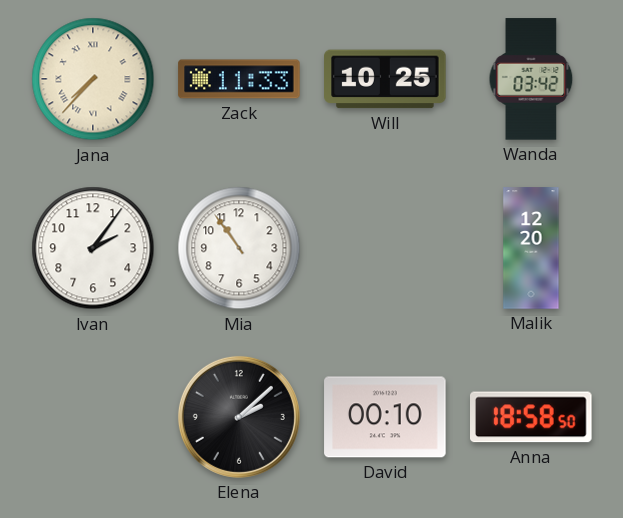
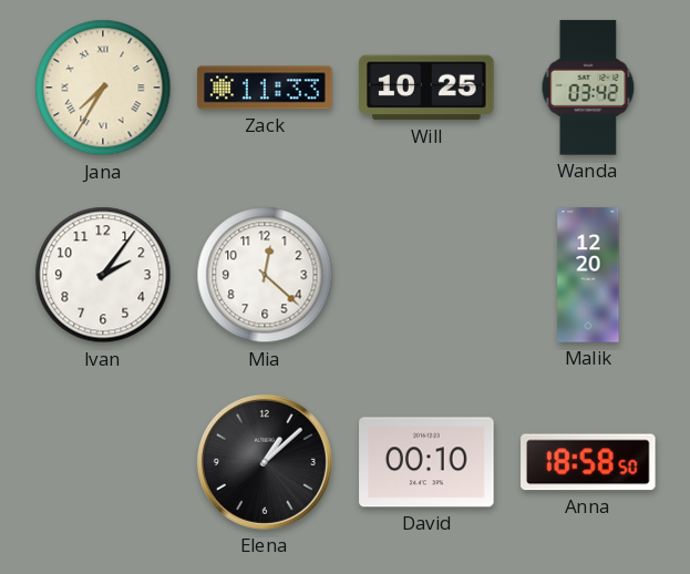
Jana: 7:37 -> 7:35
Mia: 10:54 -> 12:22
Elena: 2:08 -> 1:08
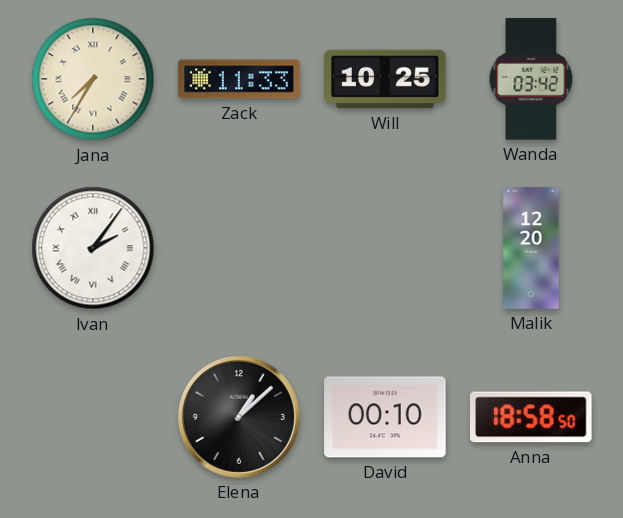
Ivan numerals: Arabic -> Roman
Mia: 12:22 -> none
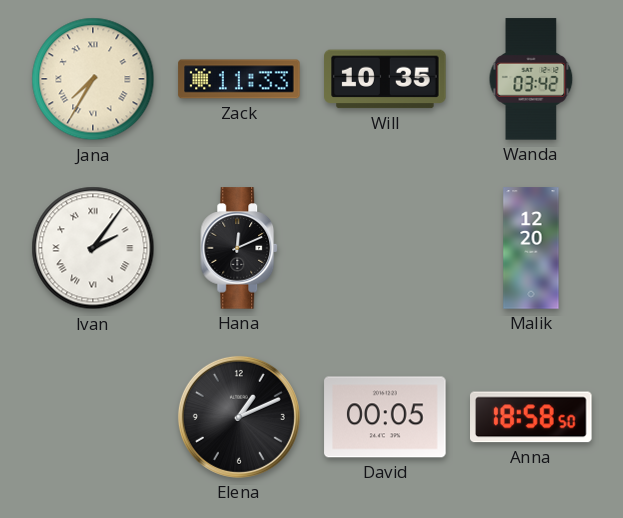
Will: 10:25 -> 10:35
Hana: none -> 12:11
Elena: 1:08 -> 1:11
David: 00:10 -> 00:05
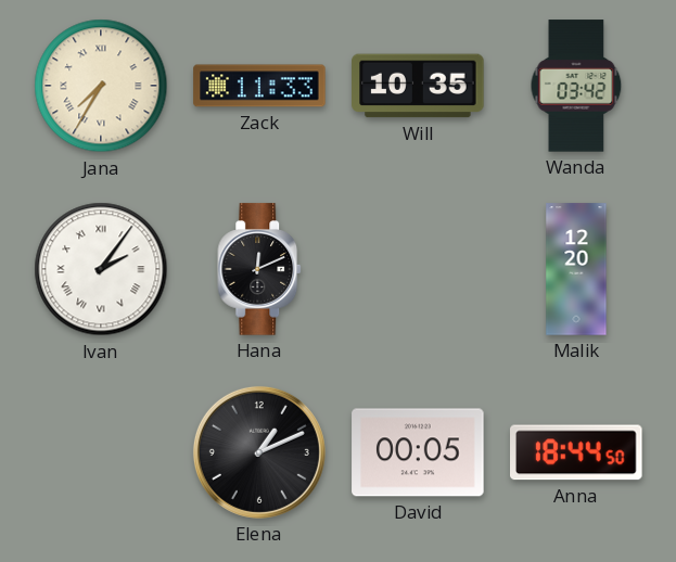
Anna: 18:58 -> 18:44
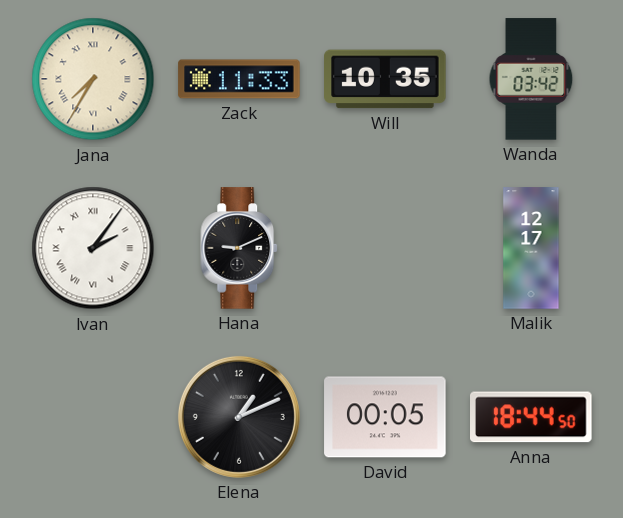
Hana: 12:11 -> 9:11
Malik: 12:20 -> 12:17
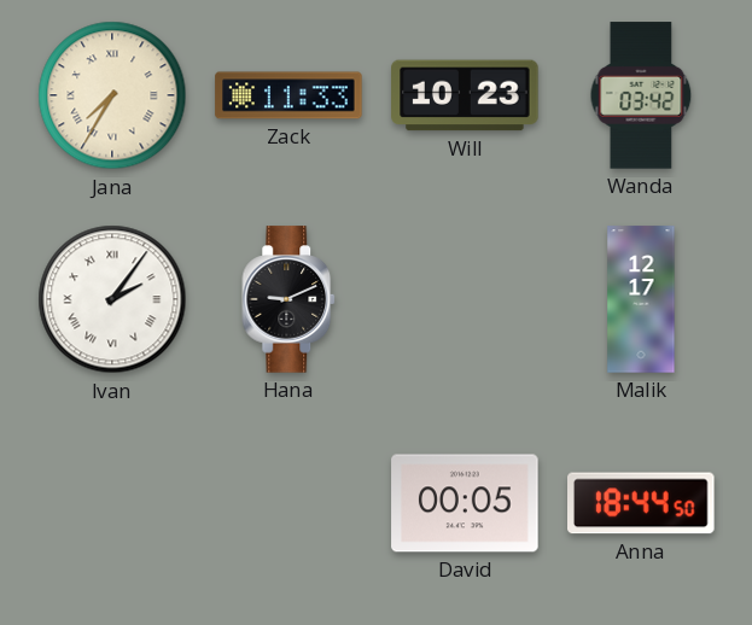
Will: 10:35 -> 10:23
Elena: 1:11 -> none
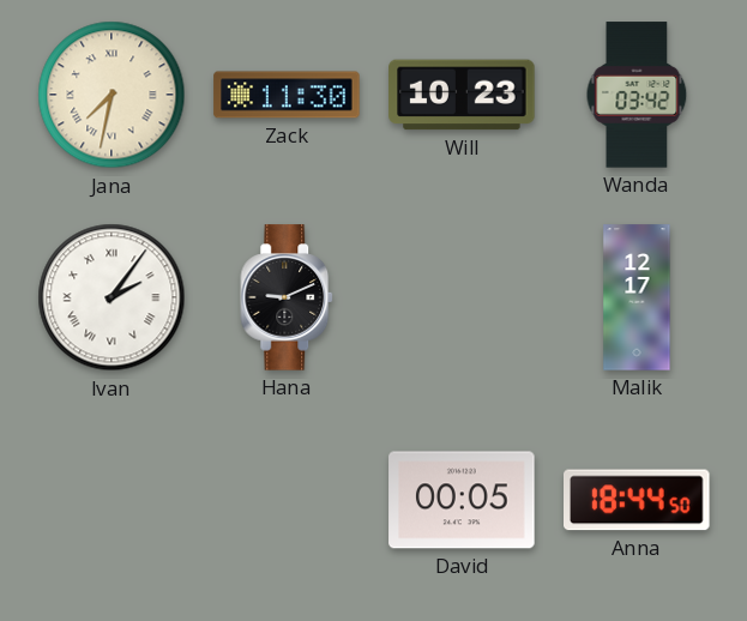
Jana: 7:35 -> 7:32
Zack: 11:33 -> 11:30
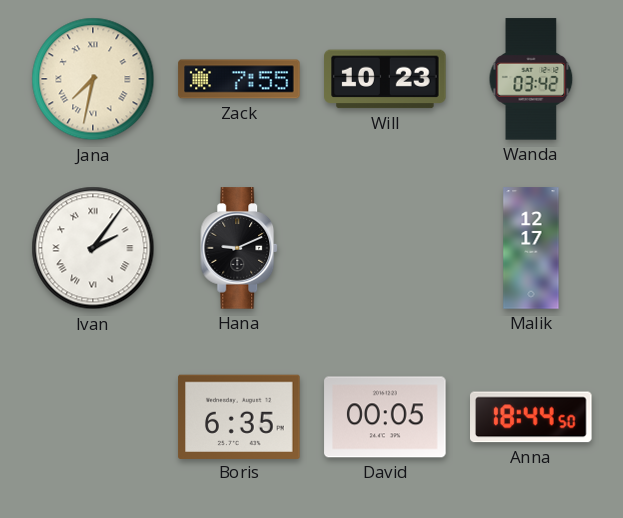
Zack: 11:30 -> 7:55
Boris: none -> 6:35
